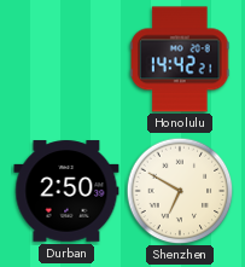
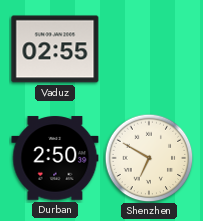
Vaduz: none -> 02:55
Honolulu: 14:42 -> none
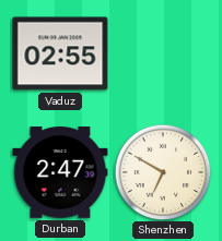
Durban: 2:50 -> 2:47
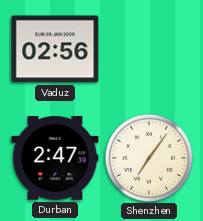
Vaduz: 02:55 -> 02:56
Shenzhen: 6:50 -> 7:06
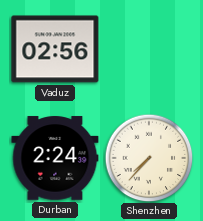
Durban: 2:47 -> 2:24
Shenzhen: 7:06 -> 7:37
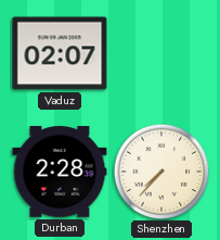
Vaduz: 02:56 -> 02:07
Durban: 2:24 -> 2:28
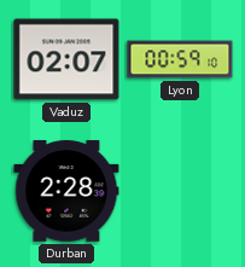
Lyon: none -> 00:59
Shenzhen: 7:37 -> none
